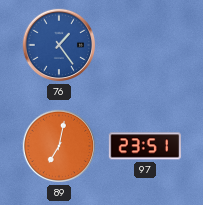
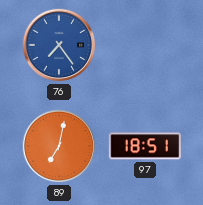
76: 1:24 -> 7:24
97: 23:51 -> 18:51
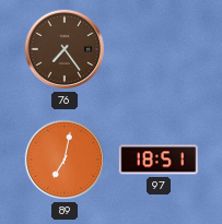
76 dial: blue -> brown
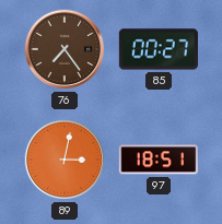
85: none -> 00:27
89: 7:02 -> 3:02
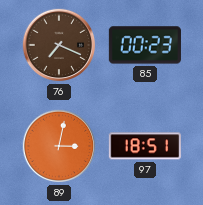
76: 7:24 -> 7:19
85: 00:27 -> 00:23
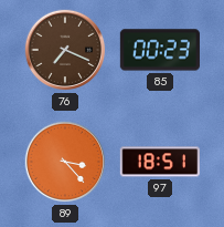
89: 3:02 -> 3:23
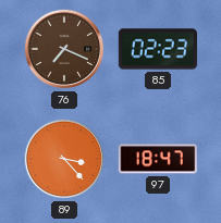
85: 00:23 -> 02:23
97: 18:51 -> 18:47
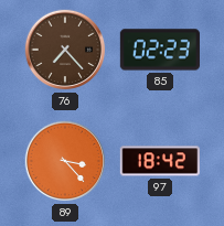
76: 7:19 -> 7:23
97: 18:47 -> 18:42
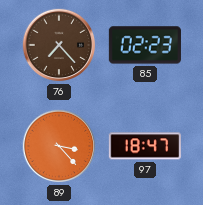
97: 18:42 -> 18:47
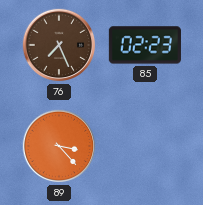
76: 7:23 -> 7:26
97: 18:47 -> none
